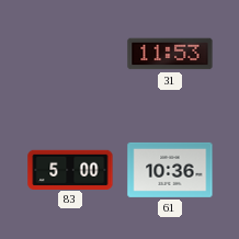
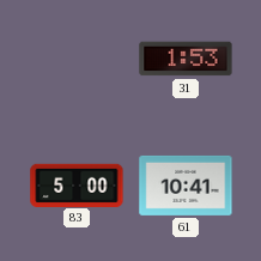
31: 11:53 -> 1:53
61: 10:36 -> 10:41
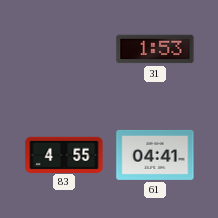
83: 5:00 -> 4:55
61: 10:41 -> 04:41
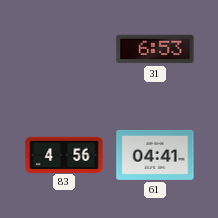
31: 1:53 -> 6:53
83: 4:55 -> 4:56
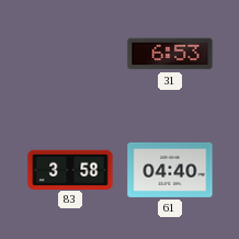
83: 4:56 -> 3:58
61: 04:41 -> 04:40
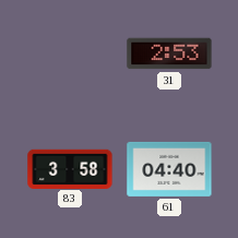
31: 6:53 -> 2:53
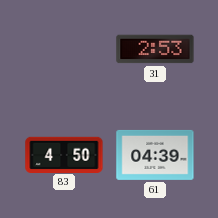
83: 3:58 -> 4:50
61: 04:40 -> 04:39
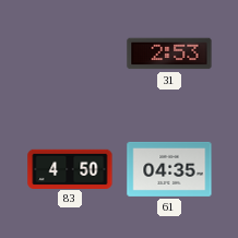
61: 04:39 -> 04:35
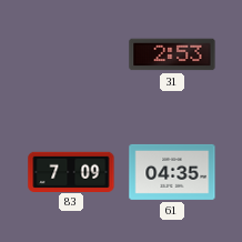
83: 4:50 -> 7:09
